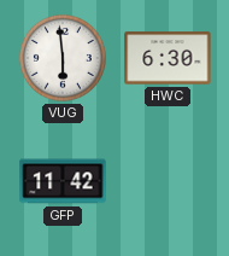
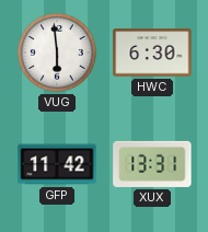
XUX: none -> 13:31
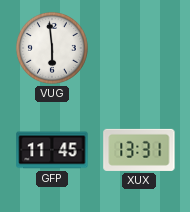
HWC: 6:30 -> none
GFP: 11:42 -> 11:45
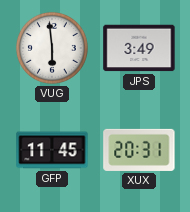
JPS: none -> 3:49
XUX: 13:31 -> 20:31
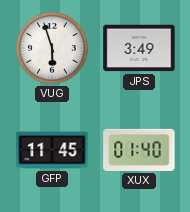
VUG: 5:59 -> 5:57
XUX: 20:31 -> 01:40
